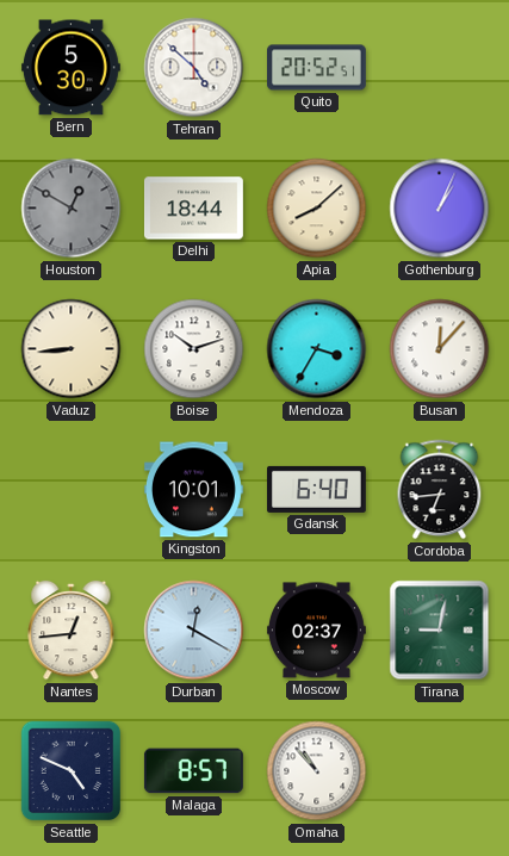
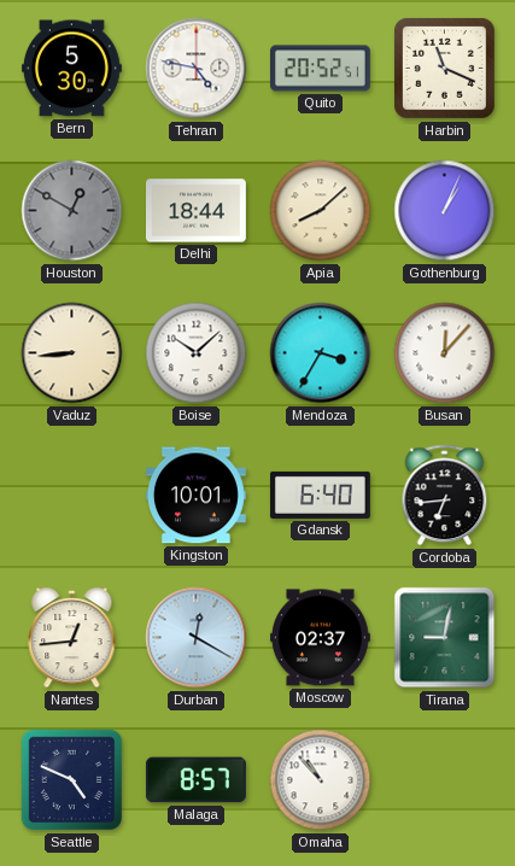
Tehran: 4:52 -> 4:47
Harbin: none -> 11:19
Boise: 10:12 -> 10:08
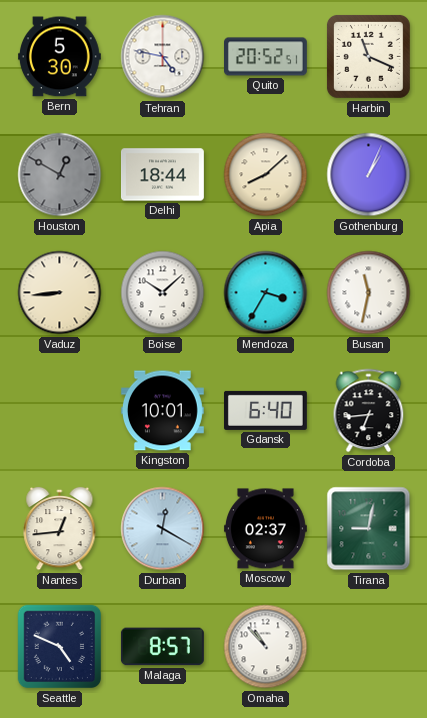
Busan: 12:07 -> 11:32
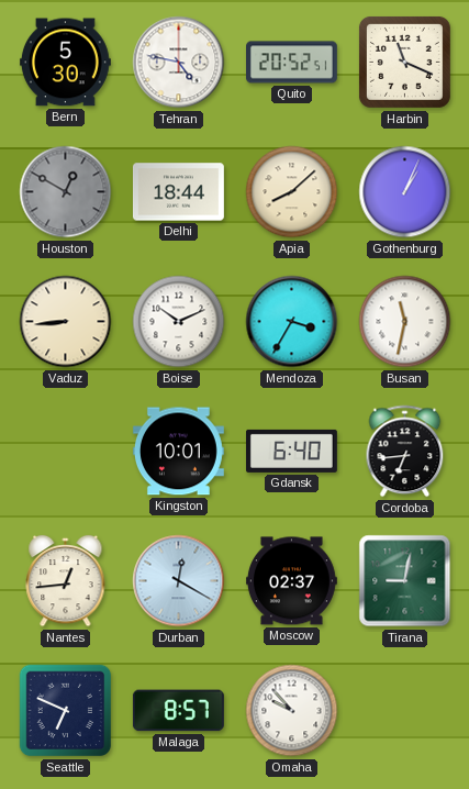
Boise: 10:08 -> 10:11
Seattle: 4:49 -> 6:49
Omaha: 10:53 -> 9:53
